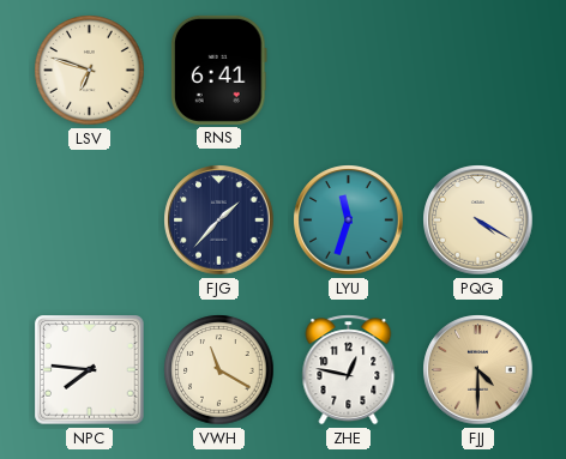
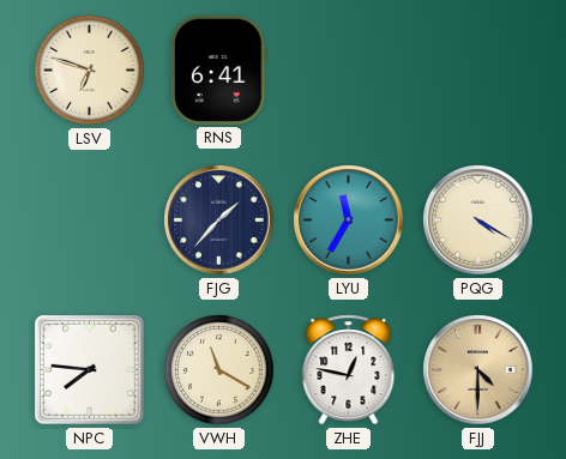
LYU: 11:33 -> 11:35
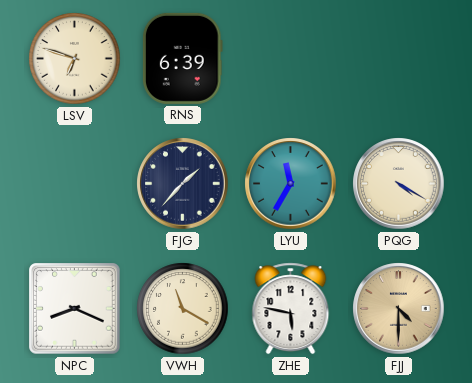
RNS: 6:41 -> 6:39
NPC: 7:46 -> 8:19
ZHE: 12:47 -> 5:47
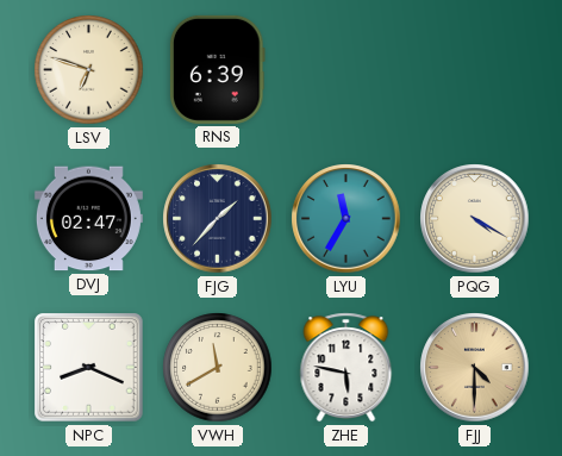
DVJ: none -> 02:47
VWH: 11:20 -> 11:40
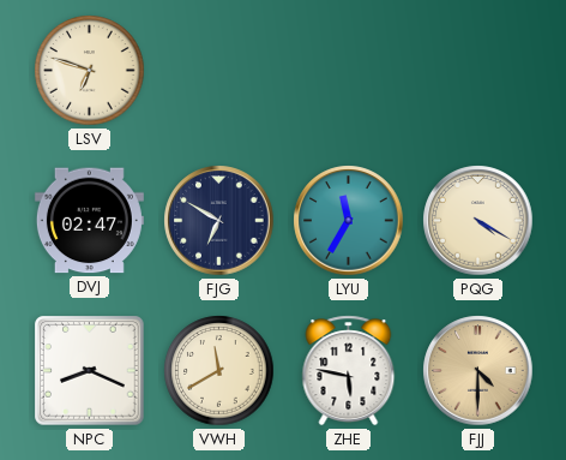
RNS: 6:39 -> none
FJG: 1:37 -> 6:50
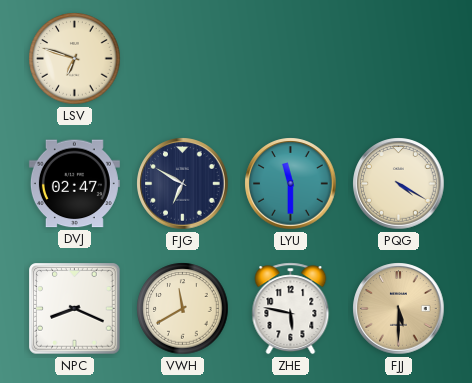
LYU: 11:35 -> 11:30
FJJ: 4:30 -> 5:30
